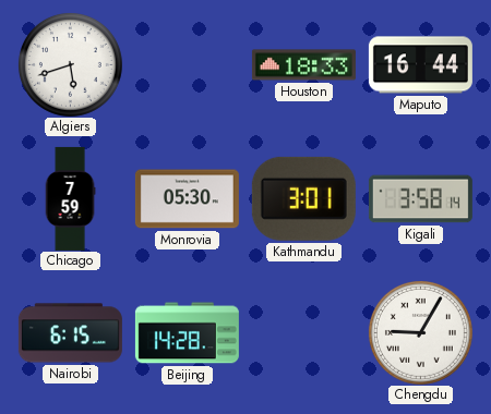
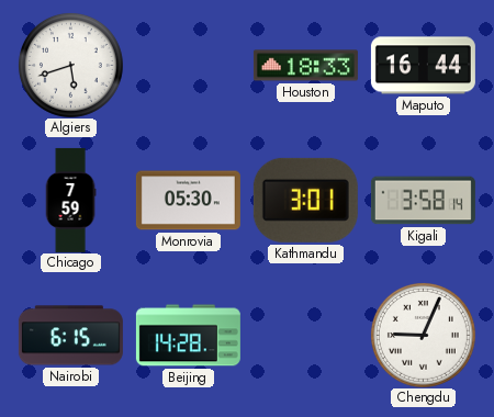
Chengdu: 9:05 -> 9:04
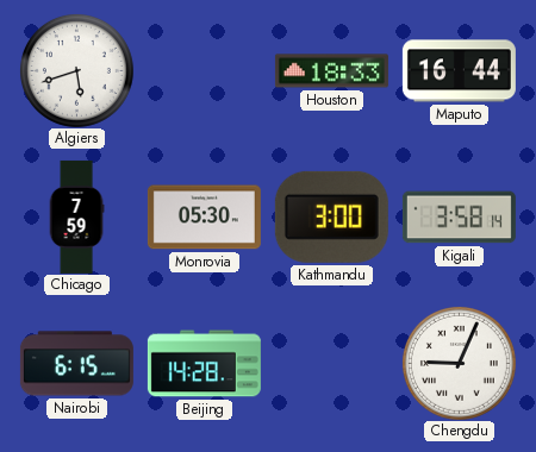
Kathmandu: 3:01 -> 3:00
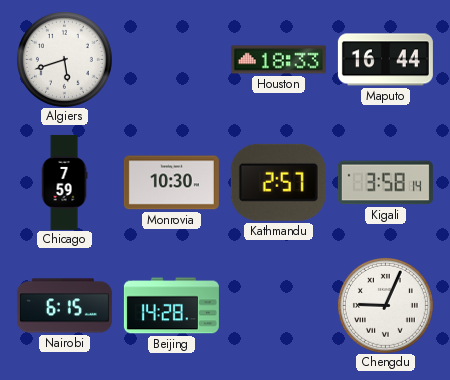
Monrovia: 05:30 -> 10:30
Kathmandu: 3:00 -> 2:57
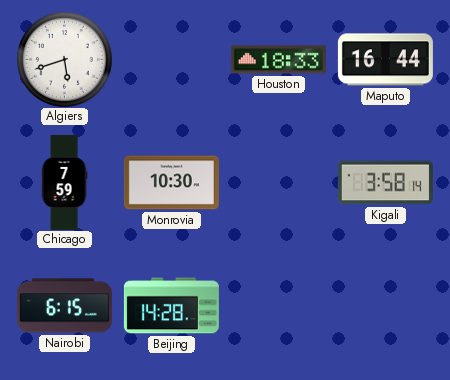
Kathmandu: 2:57 -> none
Chengdu: 9:04 -> none
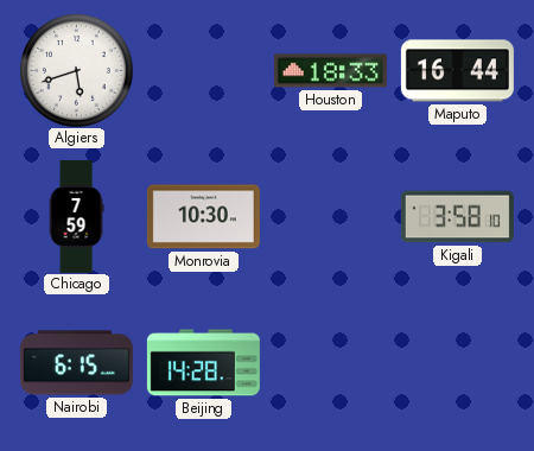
Kigali: 3:58:14 -> 3:58:10
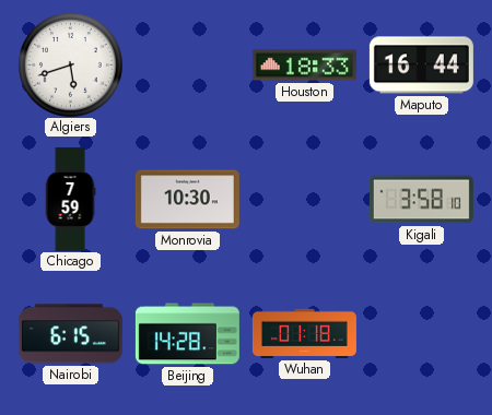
Wuhan: none -> 01:18
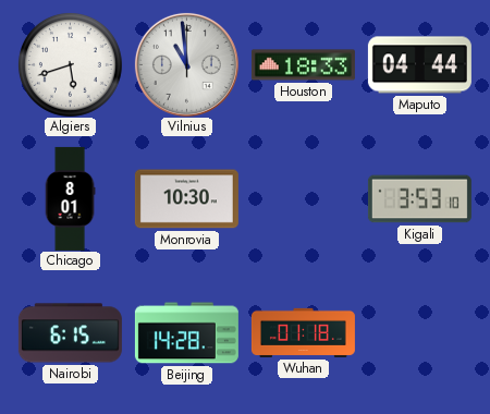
Vilnius: none -> 10:59
Maputo: 16:44 -> 04:44
Chicago: 7:59 -> 8:01
Kigali: 3:58 -> 3:53
